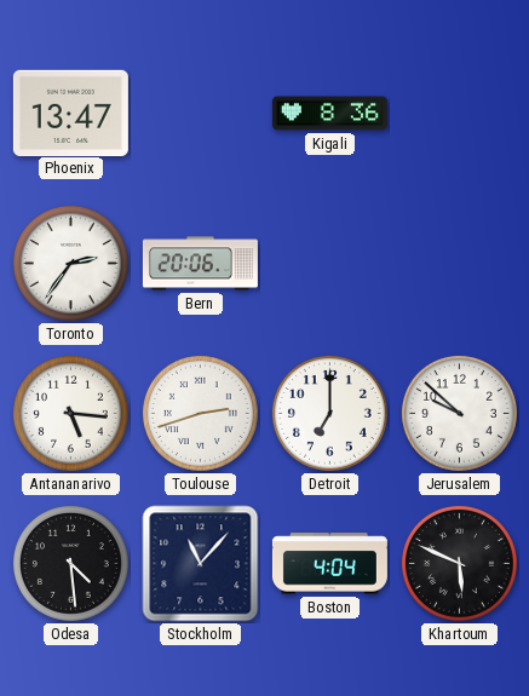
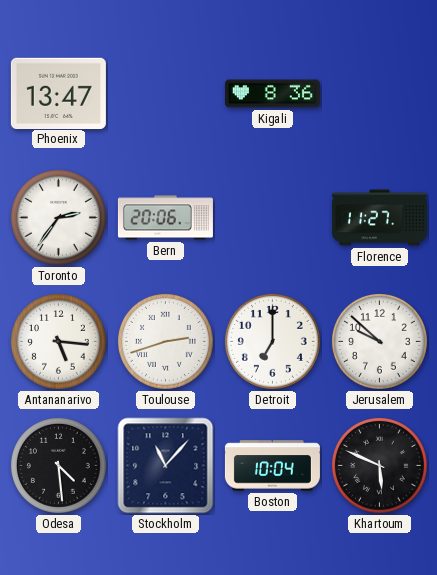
Florence: none -> 11:27
Boston: 4:04 -> 10:04
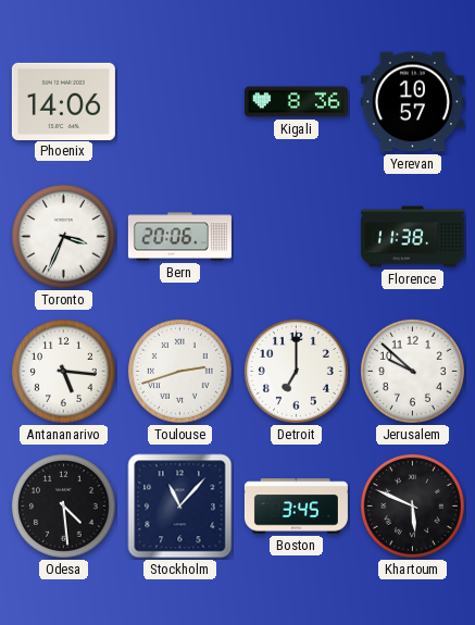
Phoenix: 13:47 -> 14:06
Yerevan: none -> 10:57
Toronto: 2:36 -> 3:34
Florence: 11:27 -> 11:38
Boston: 10:04 -> 3:45
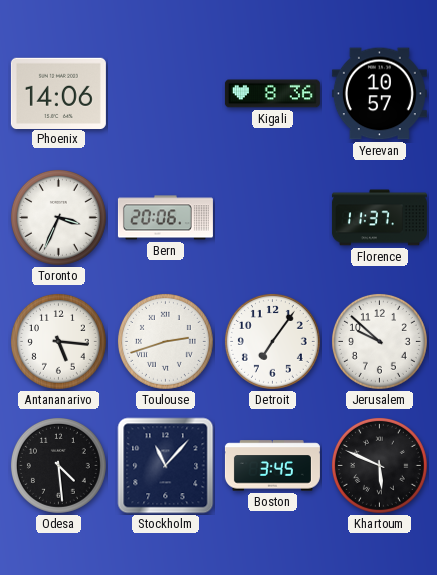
Florence: 11:38 -> 11:37
Detroit: 7:00 -> 7:06
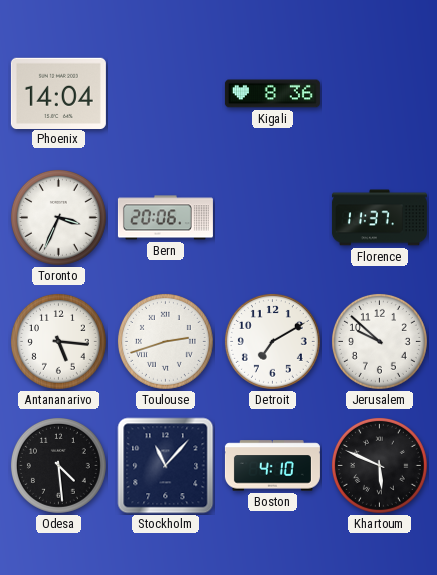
Phoenix: 14:06 -> 14:04
Yerevan: 10:57 -> none
Detroit: 7:06 -> 7:10
Boston: 3:45 -> 4:10
